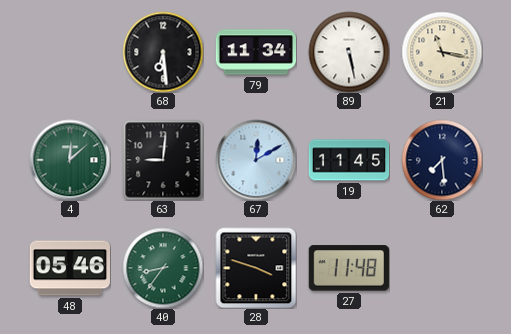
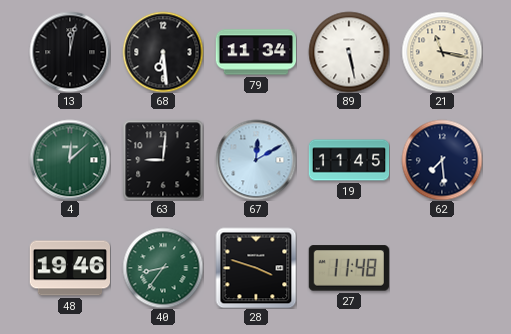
13: none -> 12:02
48: 05:46 -> 19:46
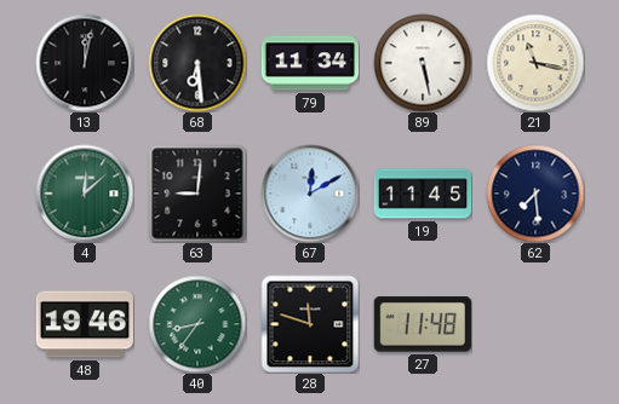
28: 3:48 -> 11:48
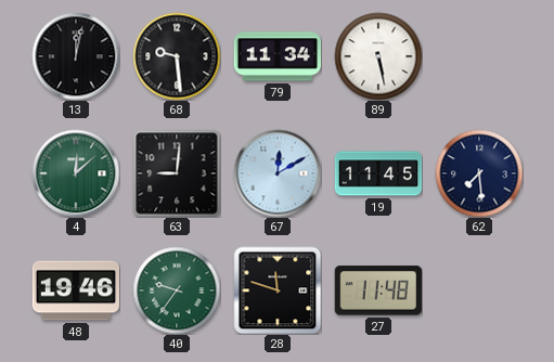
68: 6:29 -> 9:29
21: 11:17 -> none
40: 8:36 -> 9:36
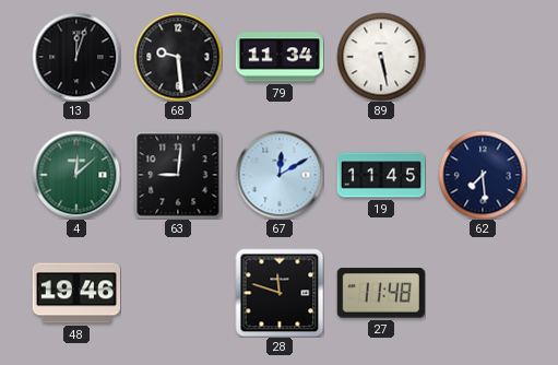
13: 12:02 -> 12:03
40: 9:36 -> none
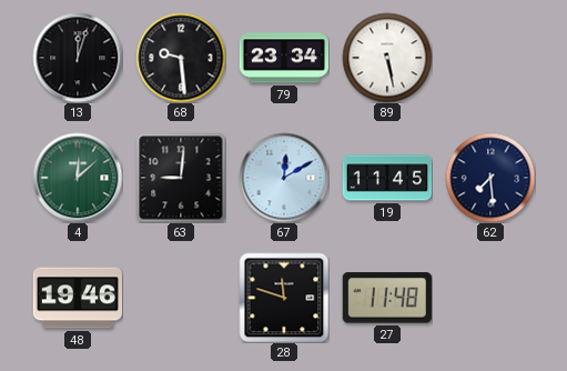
79: 11:34 -> 23:34
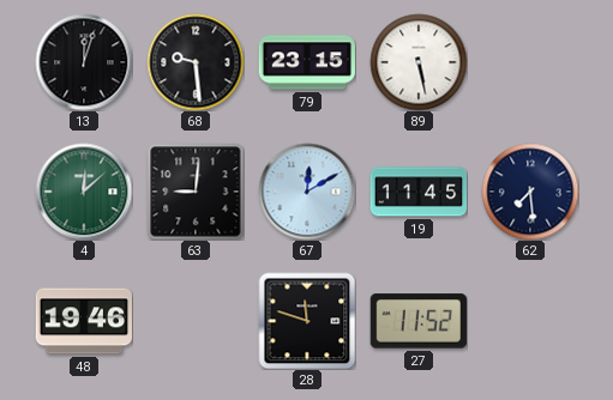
79: 23:34 -> 23:15
27: 11:48 -> 11:52
